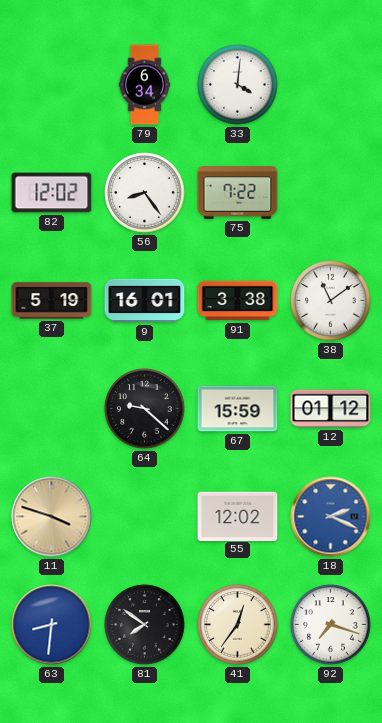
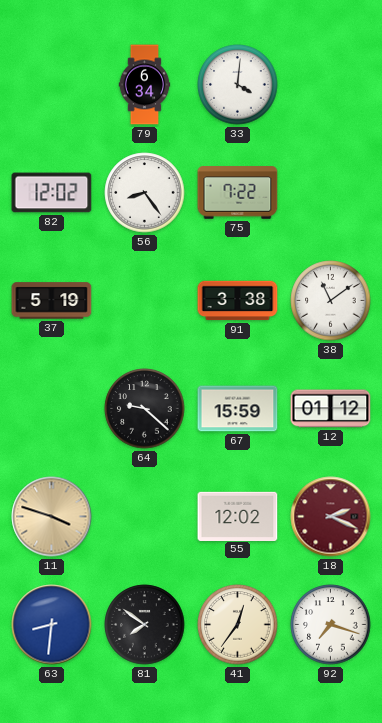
9: 16:01 -> none
18 dial: blue -> burgundy
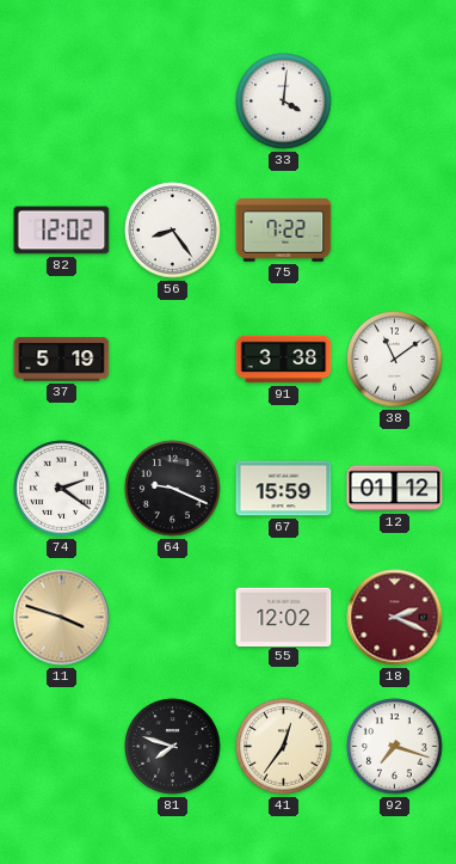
79: 6:34 -> none
74: none -> 2:21
64: 9:22 -> 9:19
63: 8:31 -> none
81: 7:51 -> 7:48
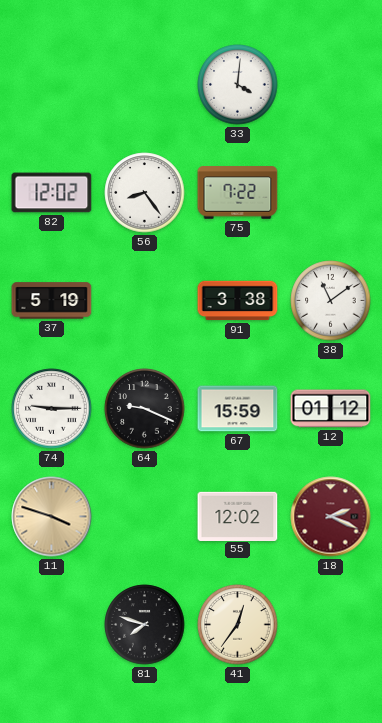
74: 2:21 -> 9:15
92: 7:18 -> none
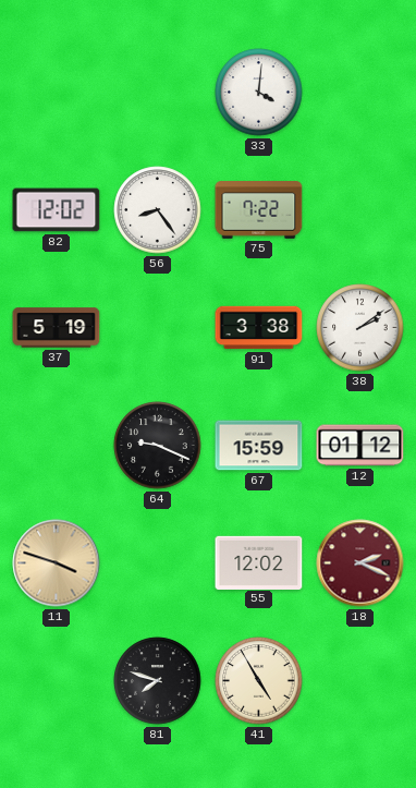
38: 11:09 -> 2:09
74: 9:15 -> none
41: 12:36 -> 4:55
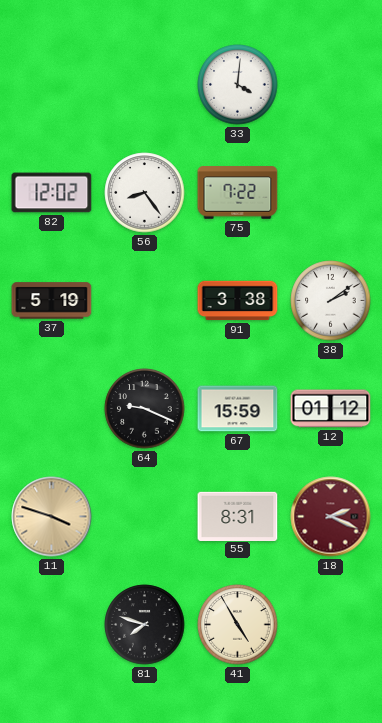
55: 12:02 -> 8:31
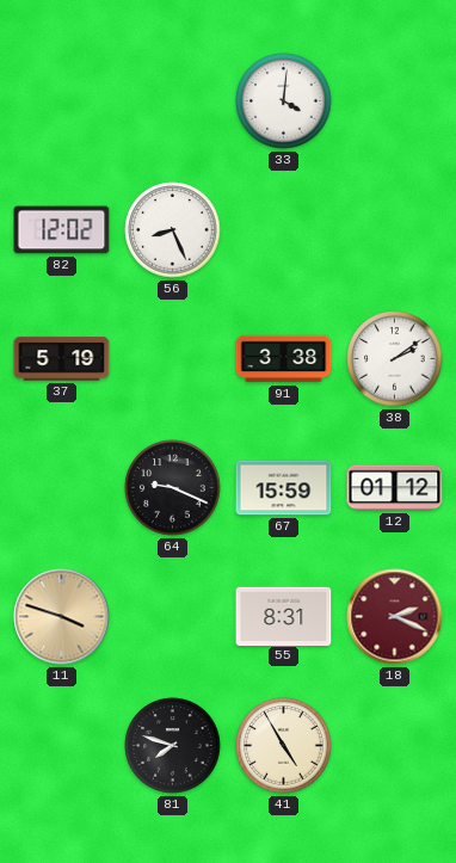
56: 8:24 -> 8:26
75: 7:22 -> none
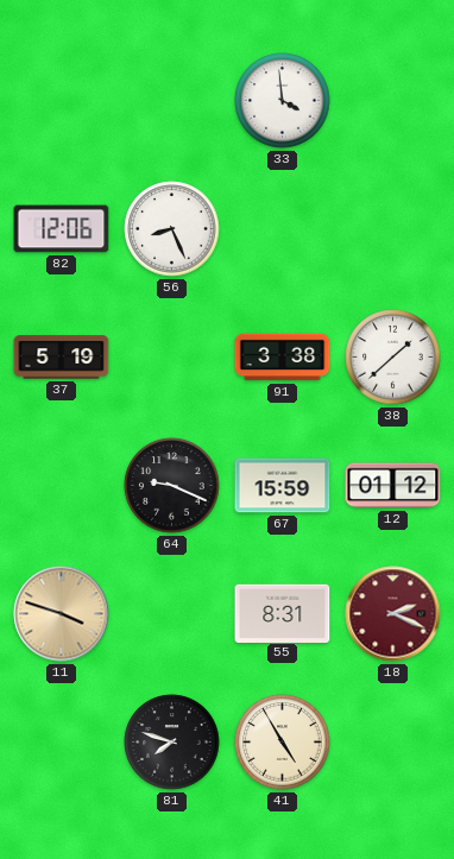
33: 4:01 -> 3:59
82: 12:02 -> 12:06
38: 2:09 -> 1:38
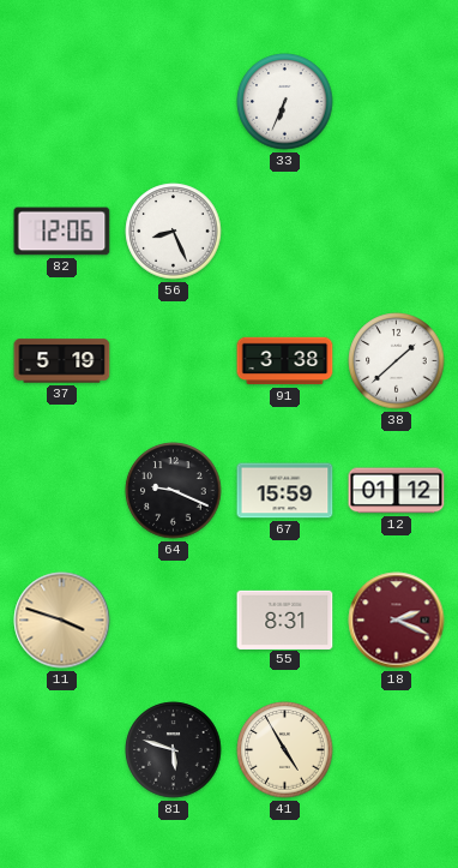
33: 3:59 -> 6:34
81: 7:48 -> 5:48
